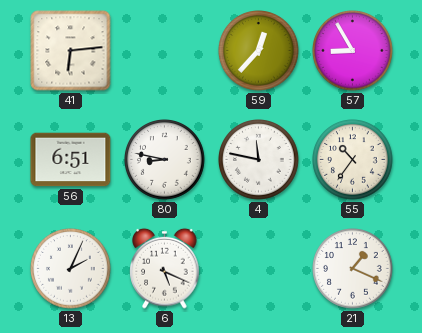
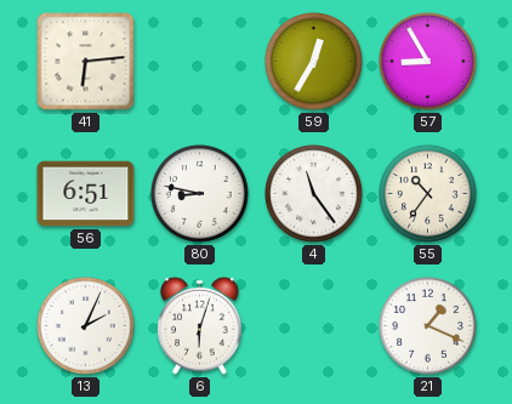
59: 12:37 -> 12:35
4: 11:47 -> 11:24
6: 5:19 -> 6:03
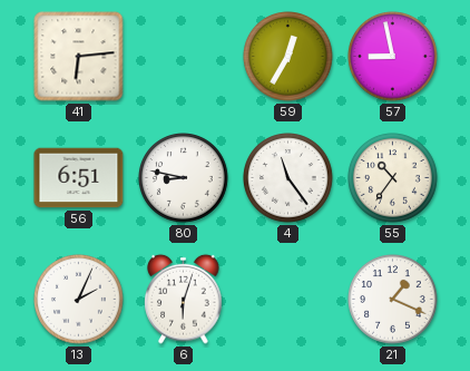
57: 8:55 -> 8:58
